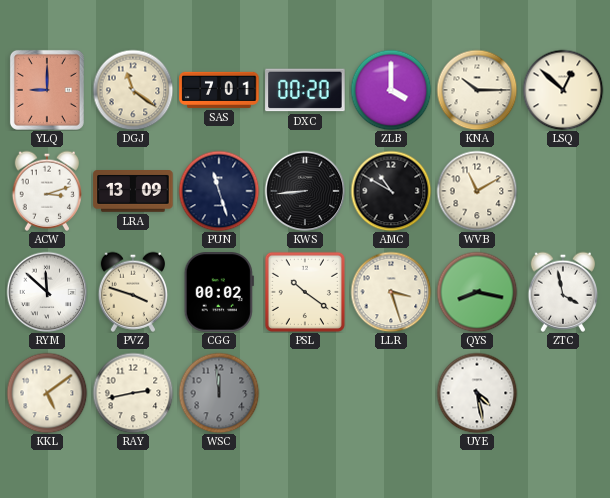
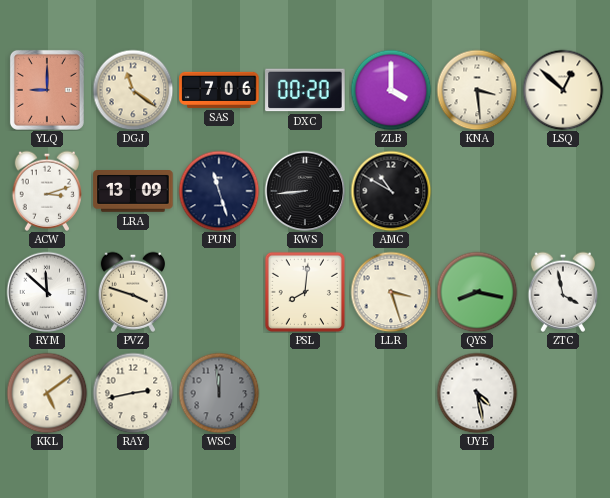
SAS: 7:01 -> 7:06
KNA: 10:15 -> 3:29
WVB: 11:10 -> none
CGG: 00:02 -> none
PSL: 10:21 -> 8:01
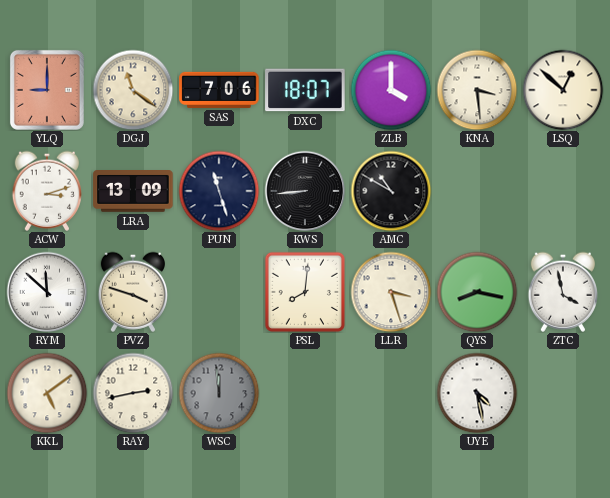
DXC: 00:20 -> 18:07
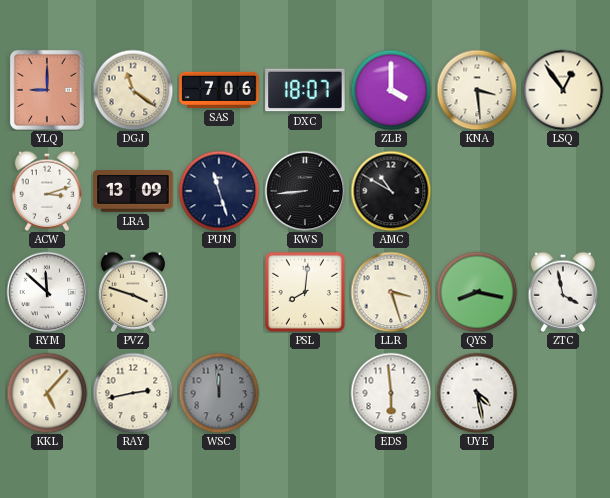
LSQ: 12:52 -> 12:54
KKL: 5:09 -> 5:07
EDS: none -> 5:59
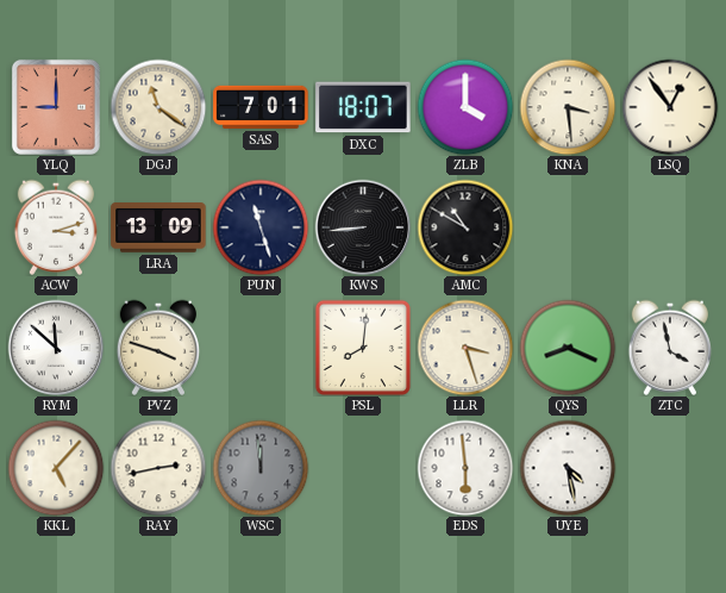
SAS: 7:06 -> 7:01
QYS: 8:17 -> 8:19
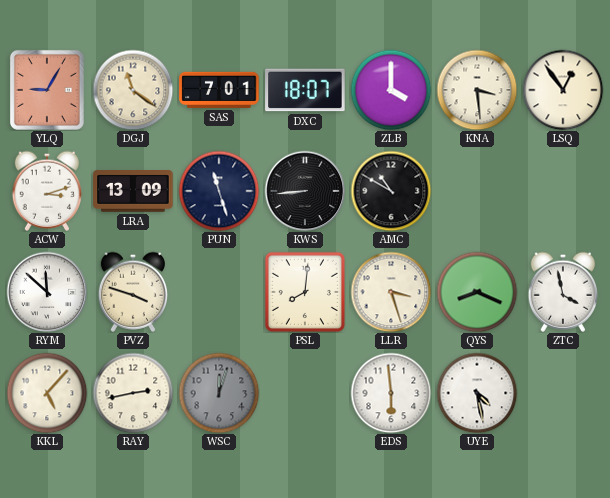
YLQ: 9:00 -> 9:05
WSC: 11:59 -> 12:03
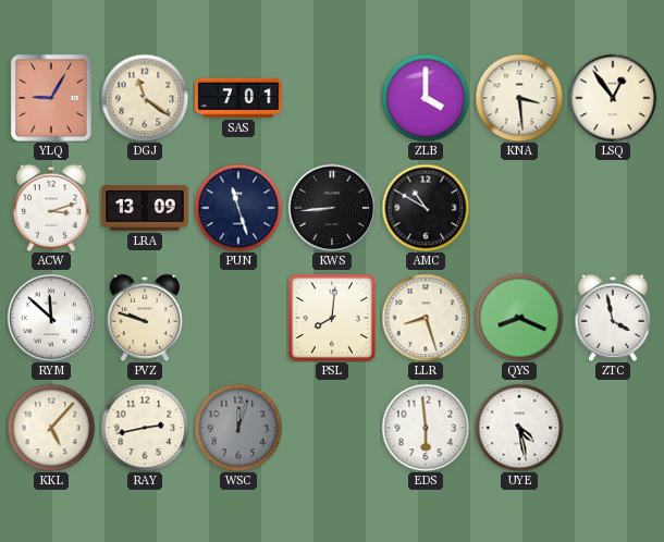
DXC: 18:07 -> none
PVZ: 3:48 -> 9:48
LLR: 3:27 -> 8:27
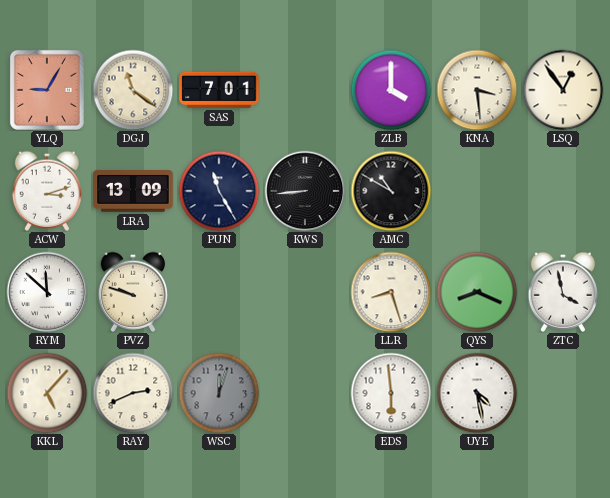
PUN: 11:27 -> 11:25
PSL: 8:01 -> none
RAY: 2:43 -> 2:41
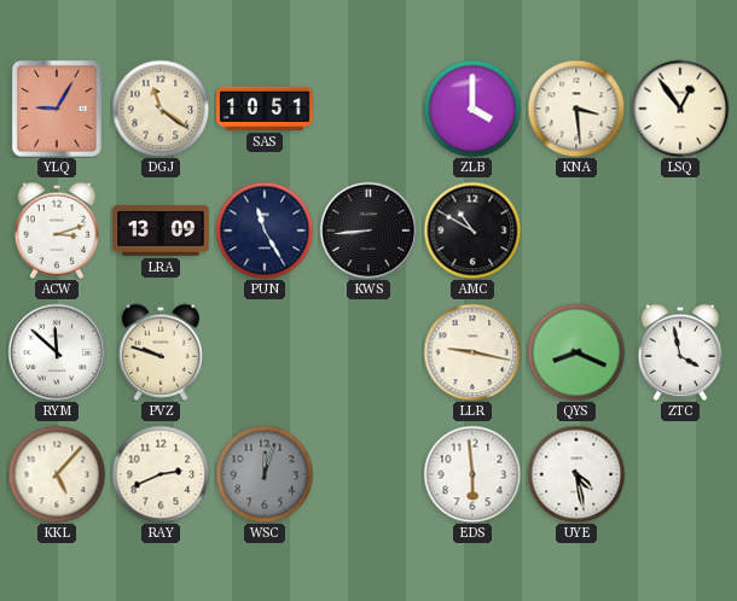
SAS: 7:01 -> 10:51
LLR: 8:27 -> 9:17
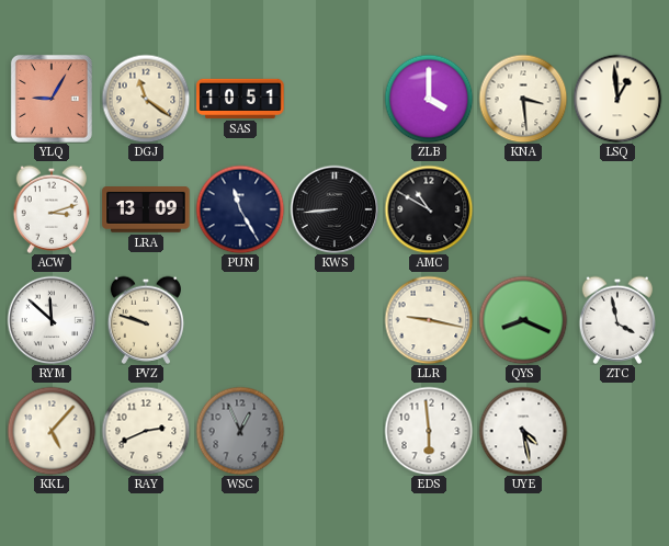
LSQ: 12:54 -> 12:59
WSC: 12:03 -> 12:56
